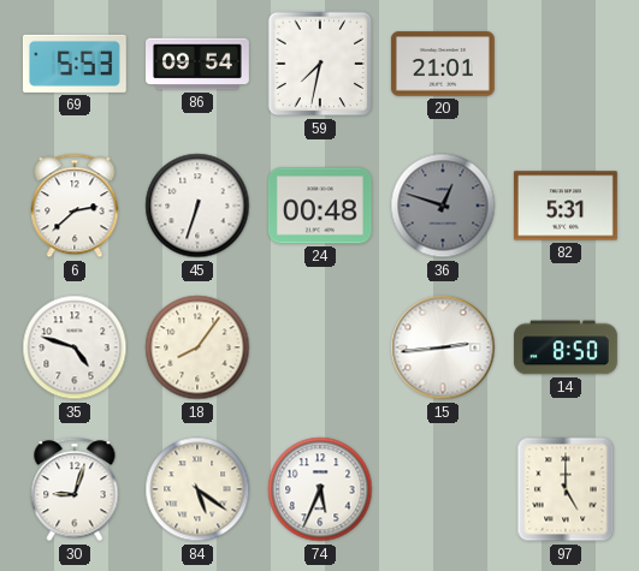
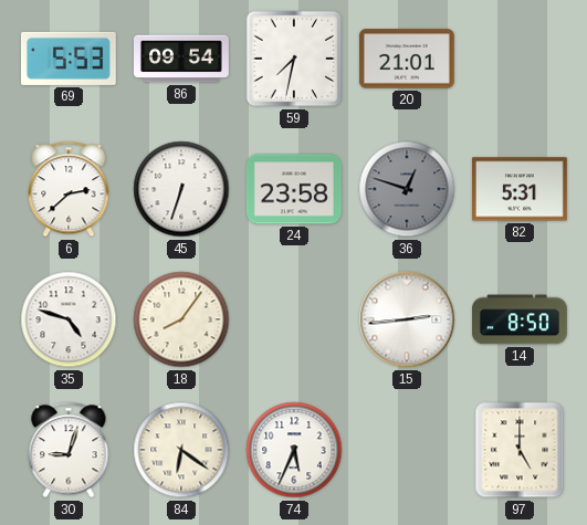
24: 00:48 -> 23:58
84: 5:21 -> 6:21
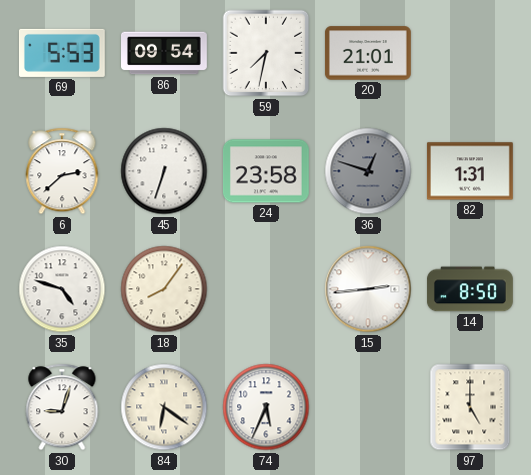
82: 5:31 -> 1:31
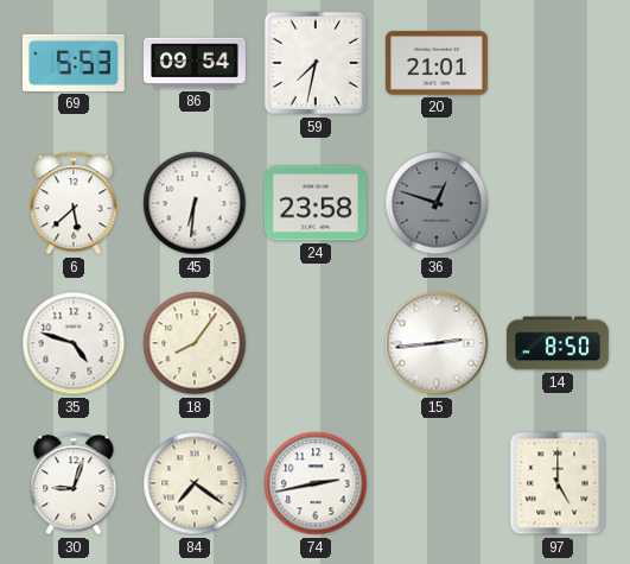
6: 2:38 -> 5:38
45: 6:33 -> 6:31
82: 1:31 -> none
84: 6:21 -> 7:21
74: 5:34 -> 2:43
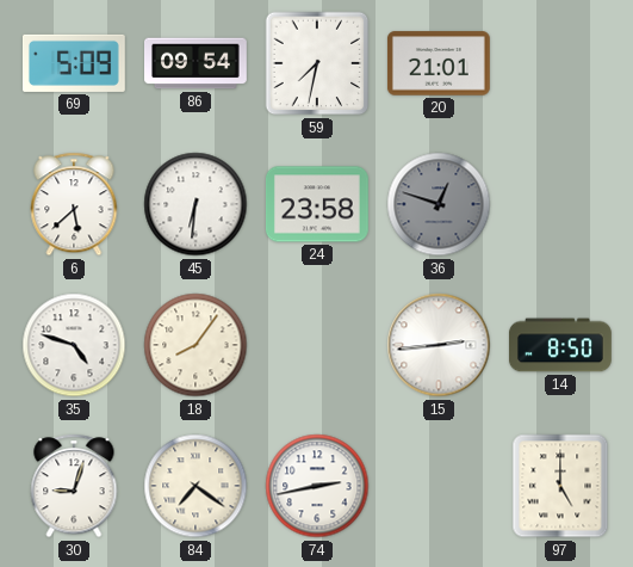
69: 5:53 -> 5:09
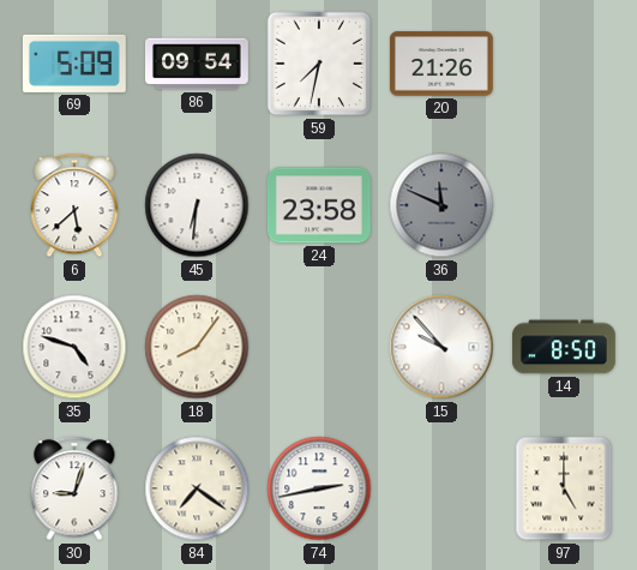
20: 21:01 -> 21:26
36: 12:48 -> 11:49
15: 2:44 -> 9:53
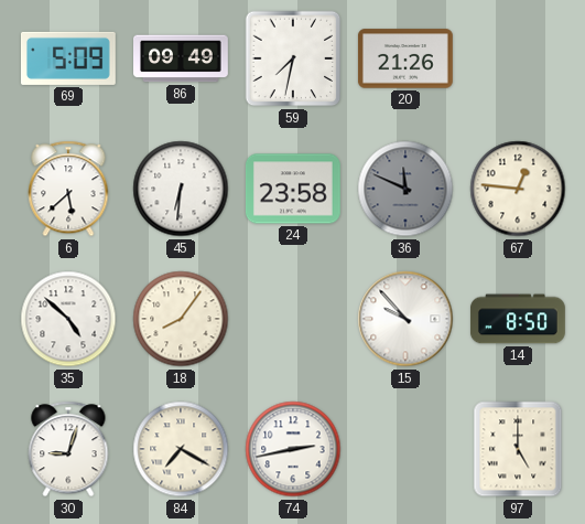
86: 09:54 -> 09:49
67: none -> 12:46
35: 4:48 -> 4:52
84: 7:21 -> 7:20
